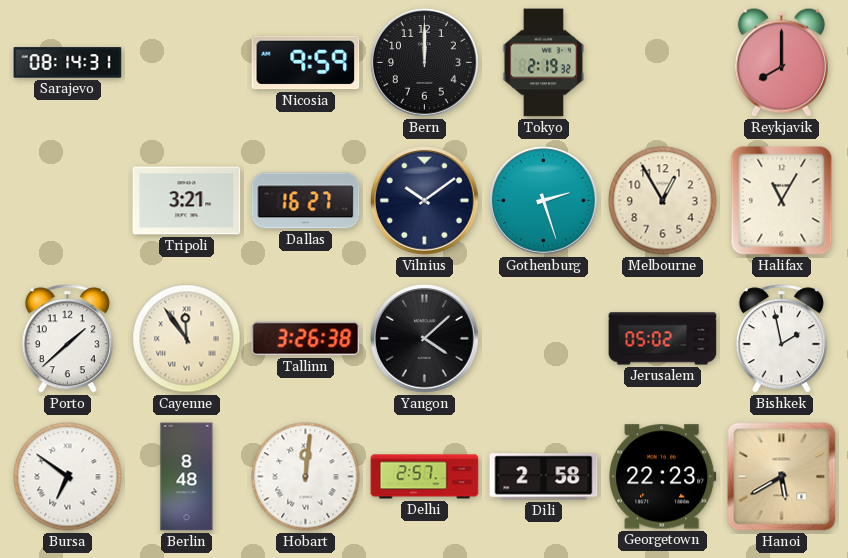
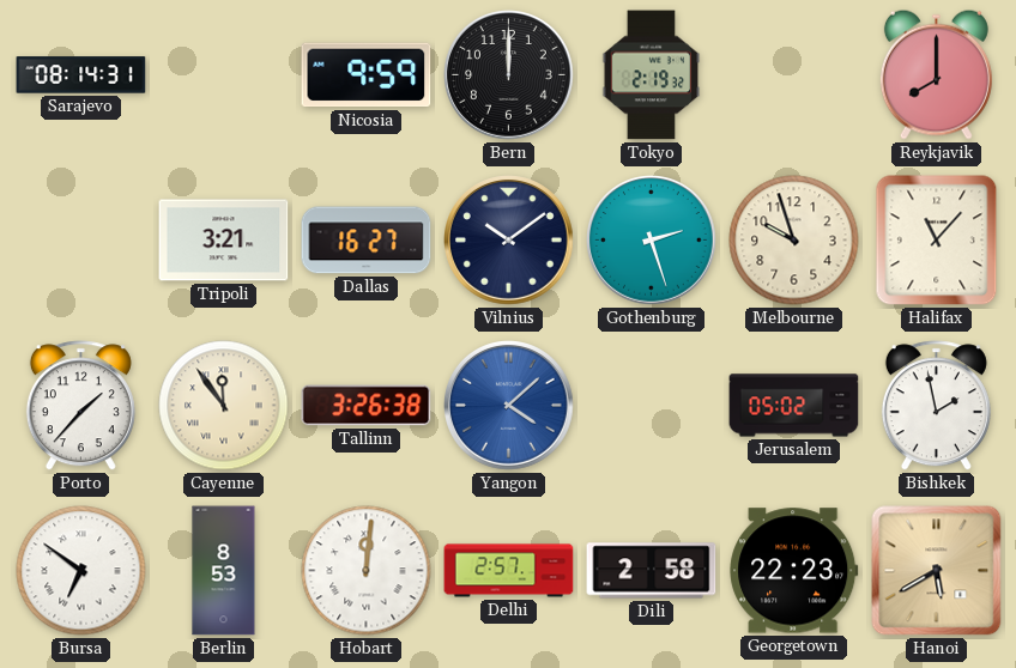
Melbourne: 12:55 -> 9:57
Halifax: 11:05 -> 11:07
Porto: 1:38 -> 1:37
Yangon dial: black -> blue
Berlin: 8:48 -> 8:53
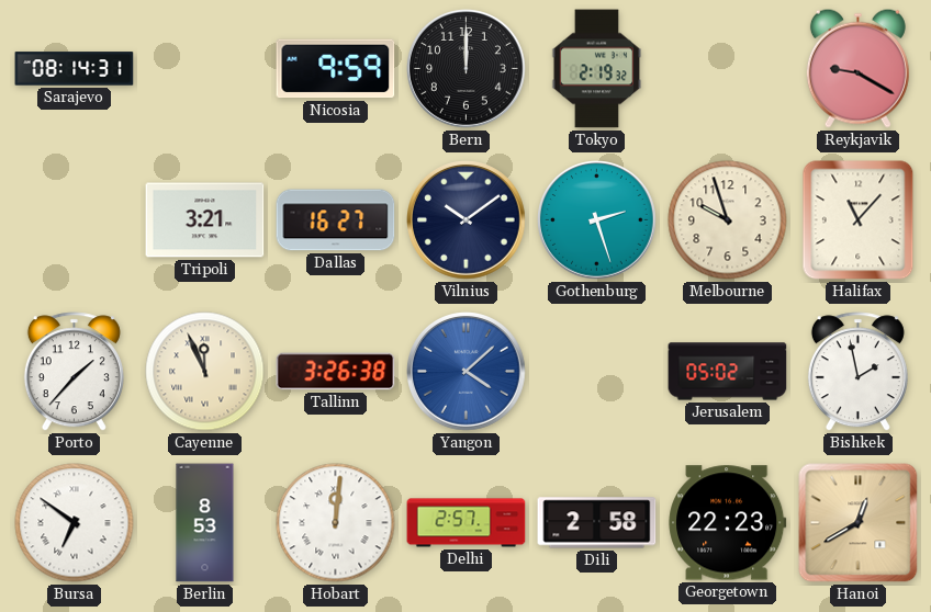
Reykjavik: 8:00 -> 9:20
Cayenne: 11:54 -> 11:56
Hanoi: 5:40 -> 12:40
